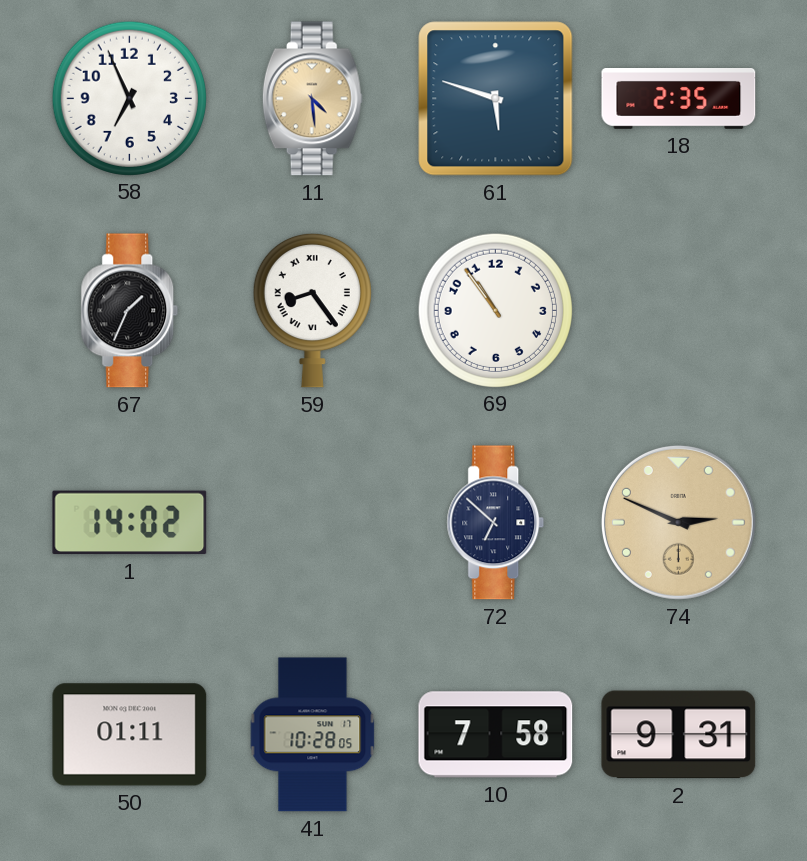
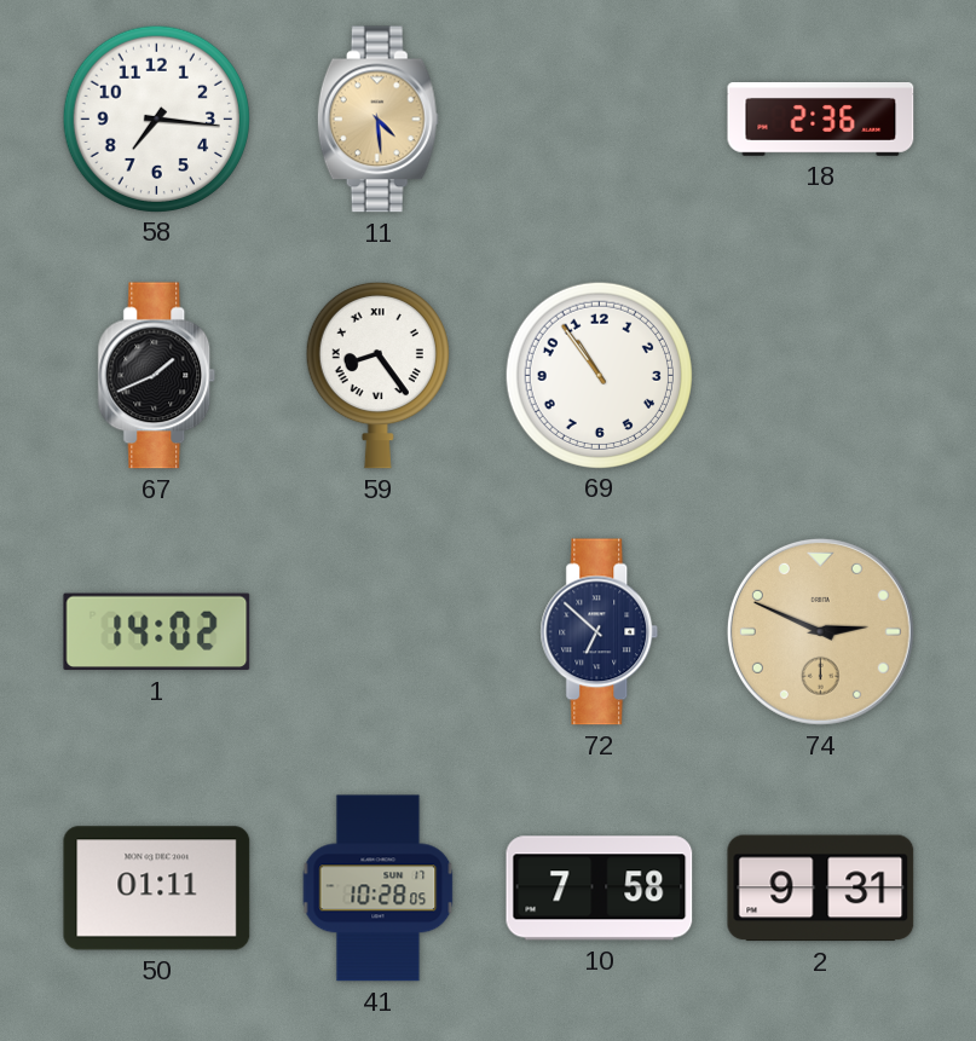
58: 6:56 -> 7:16
61: 5:48 -> none
18: 2:35 -> 2:36
67: 1:34 -> 1:41
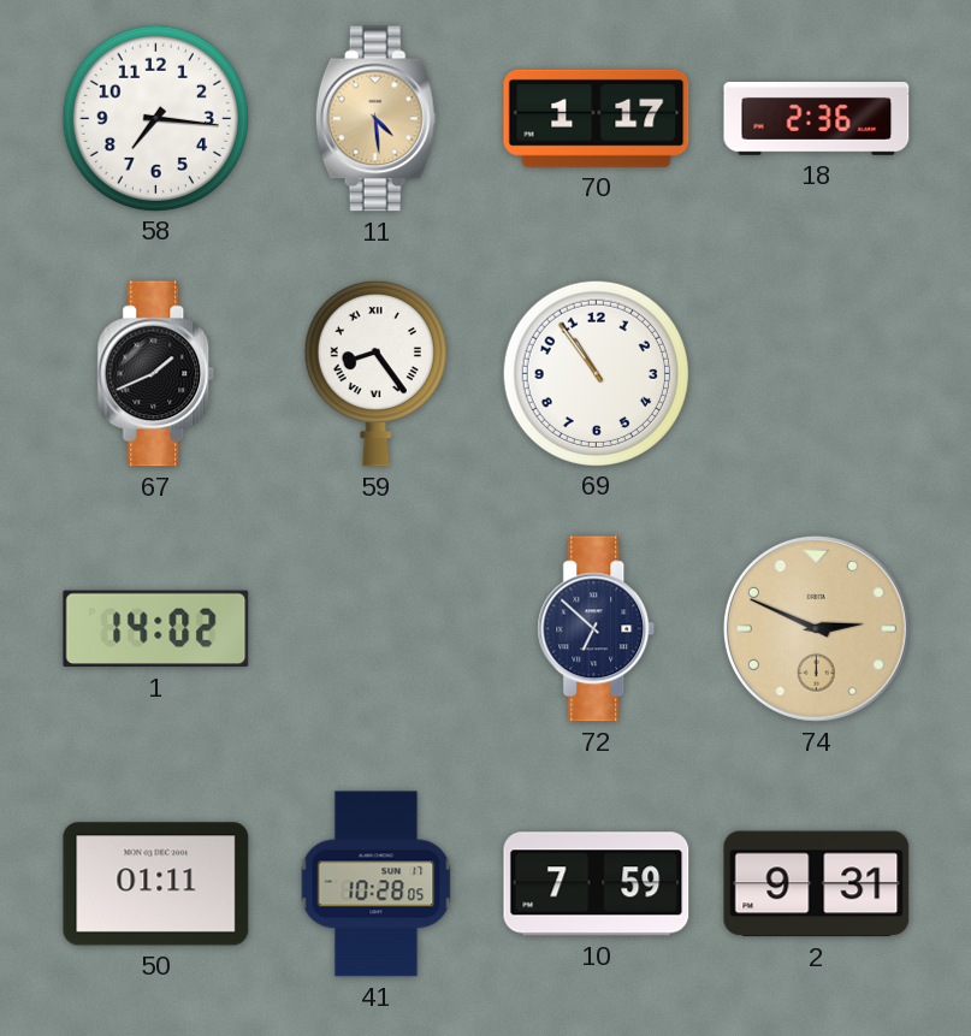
70: none -> 1:17
10: 7:58 -> 7:59
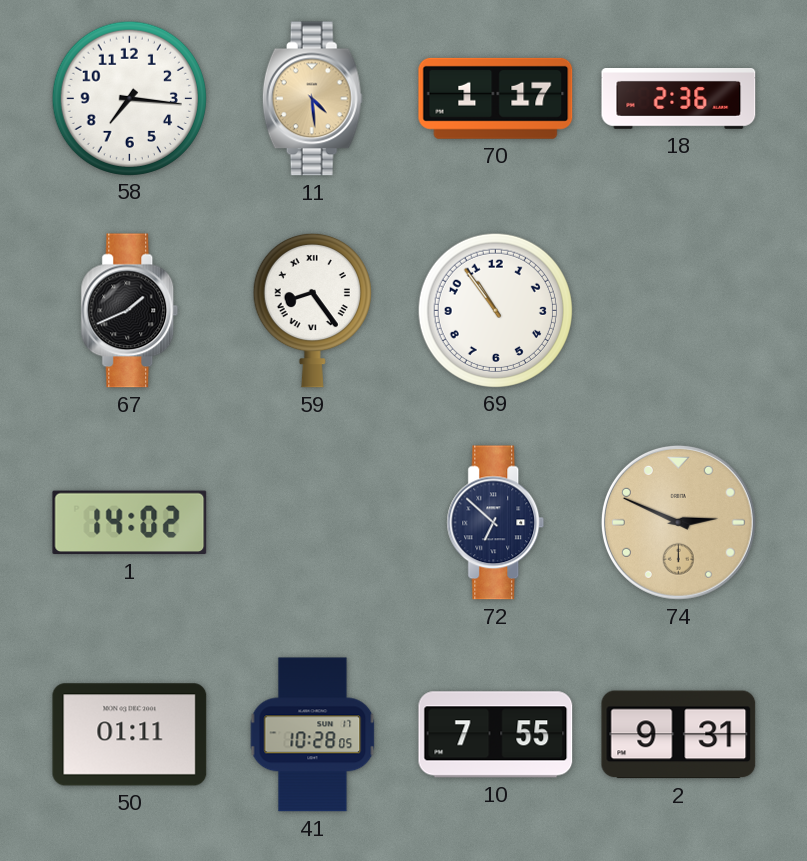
10: 7:59 -> 7:55
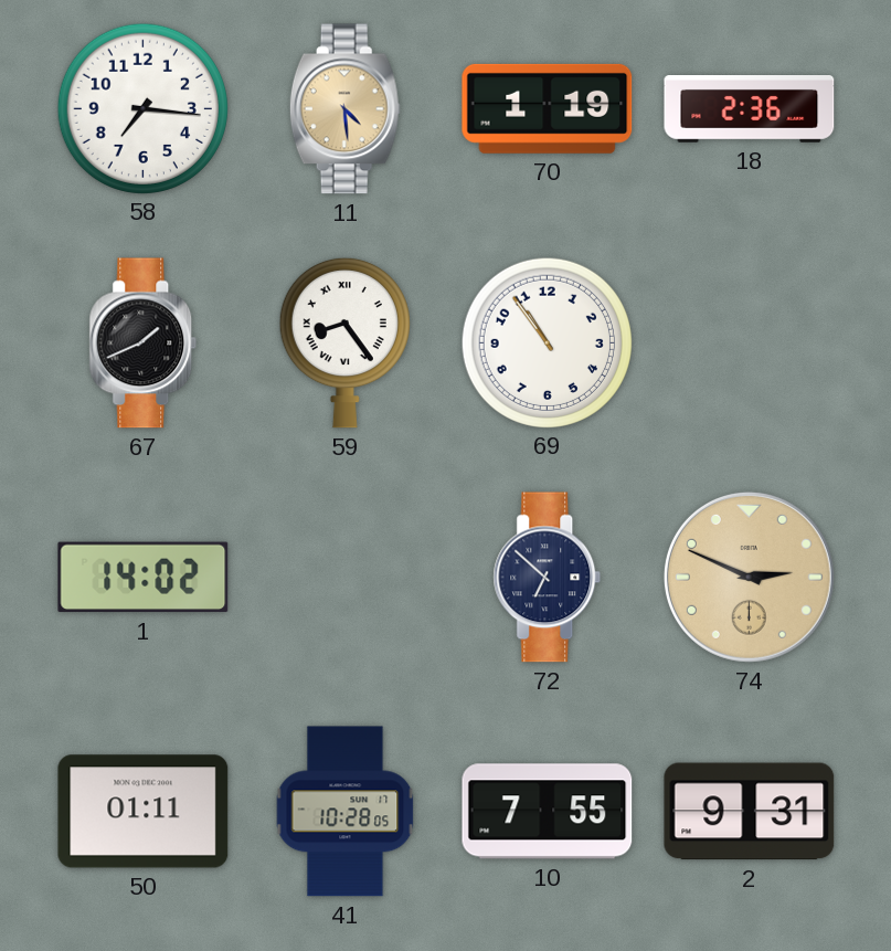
70: 1:17 -> 1:19
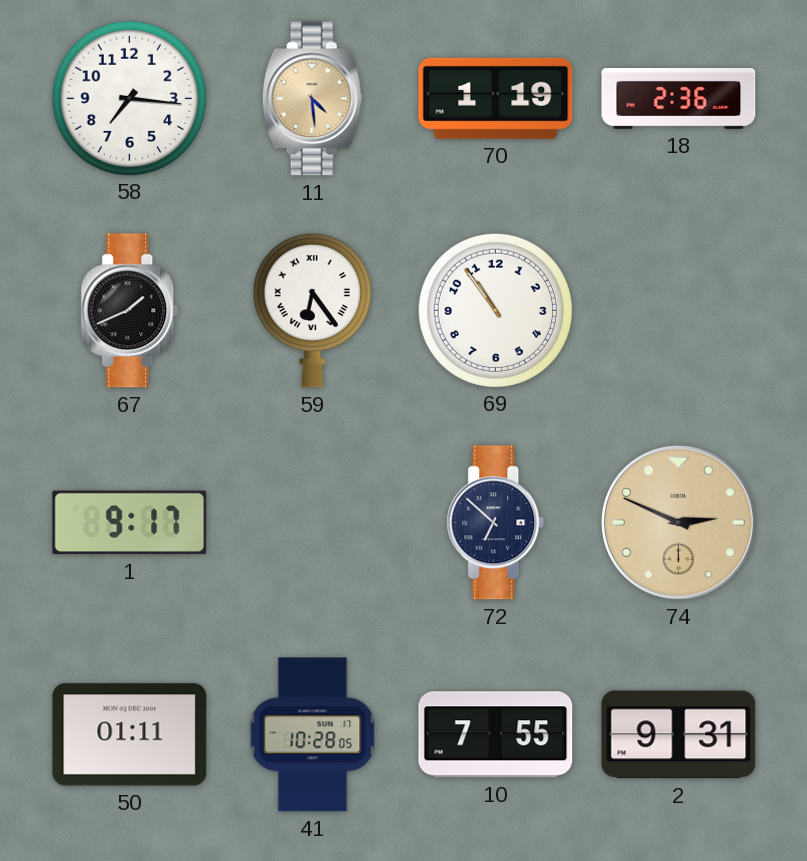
59: 8:24 -> 6:24
1: 14:02 -> 9:17
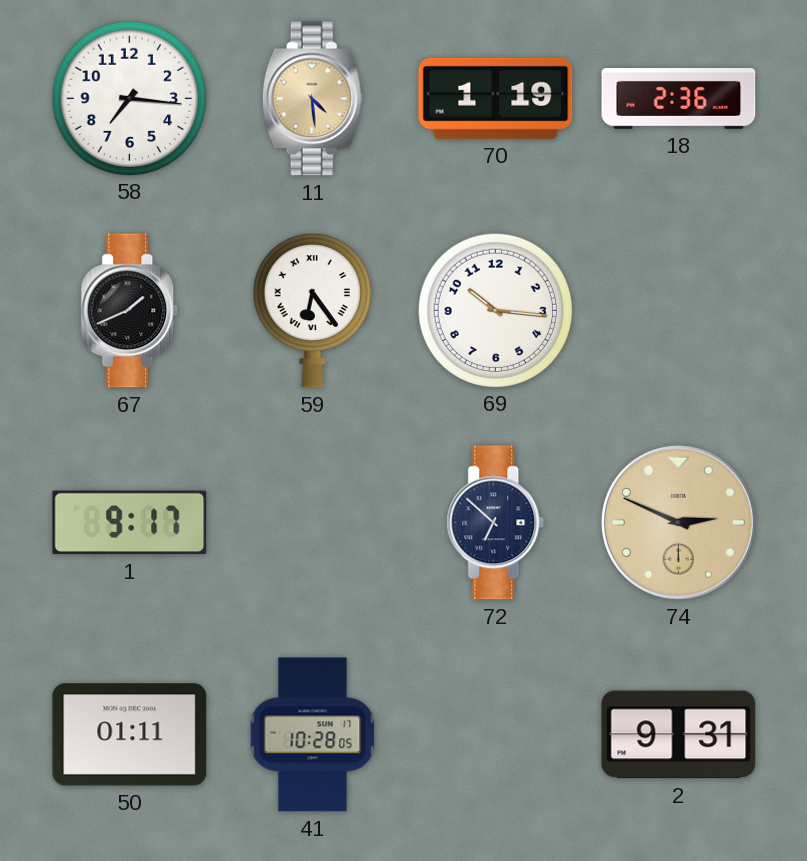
69: 10:54 -> 10:16
10: 7:55 -> none
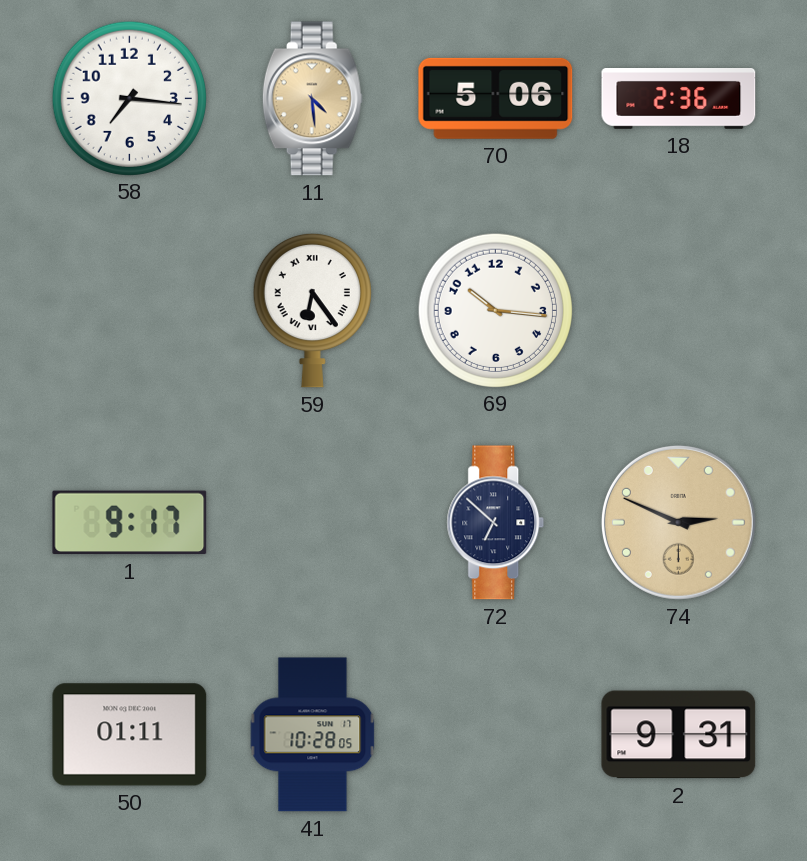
70: 1:19 -> 5:06
67: 1:41 -> none
